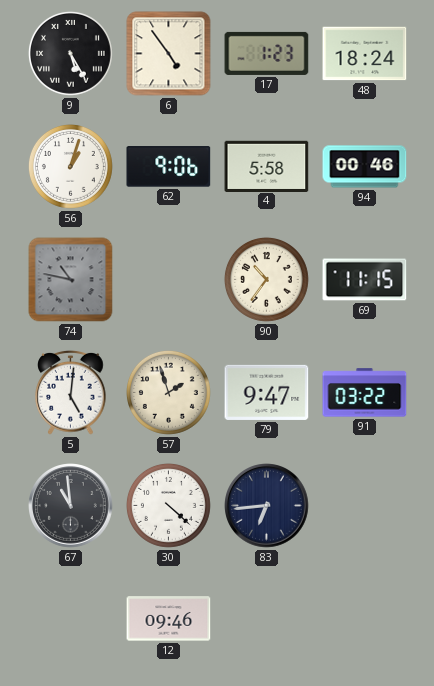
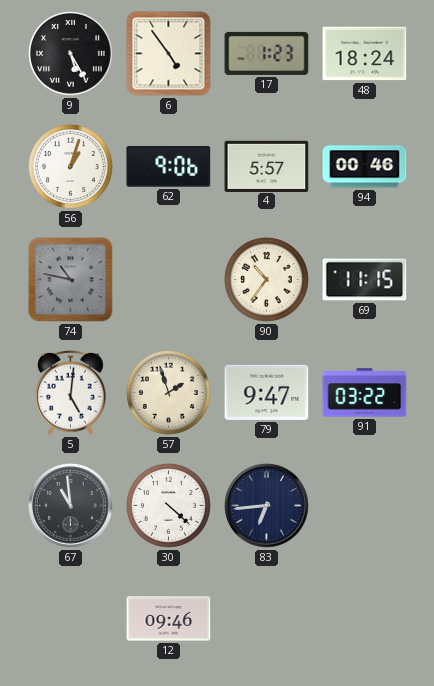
4: 5:58 -> 5:57
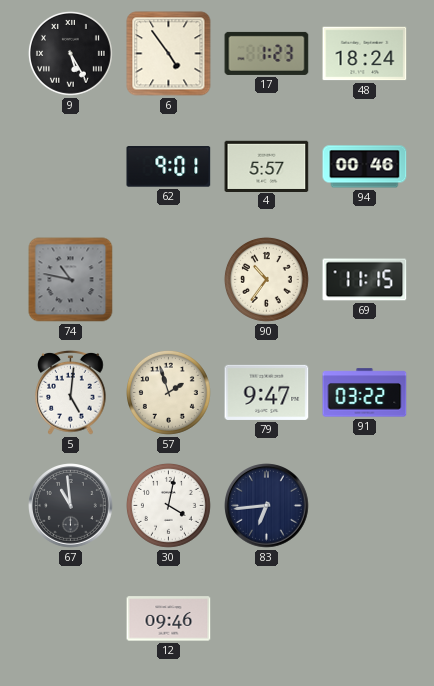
56: 1:03 -> none
62: 9:06 -> 9:01
30: 4:22 -> 4:02
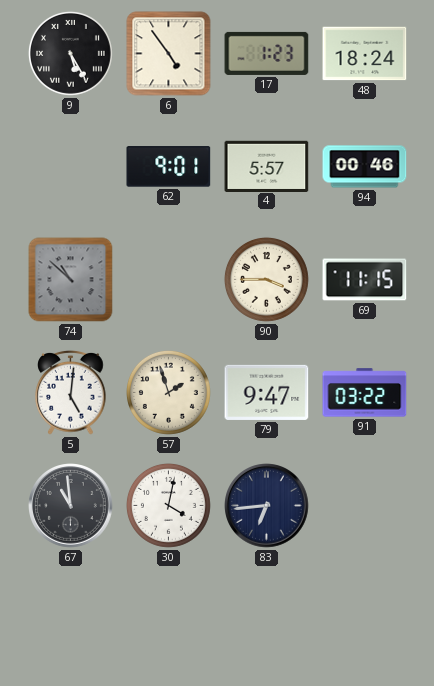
74: 10:47 -> 10:52
90: 10:36 -> 3:45
12: 09:46 -> none
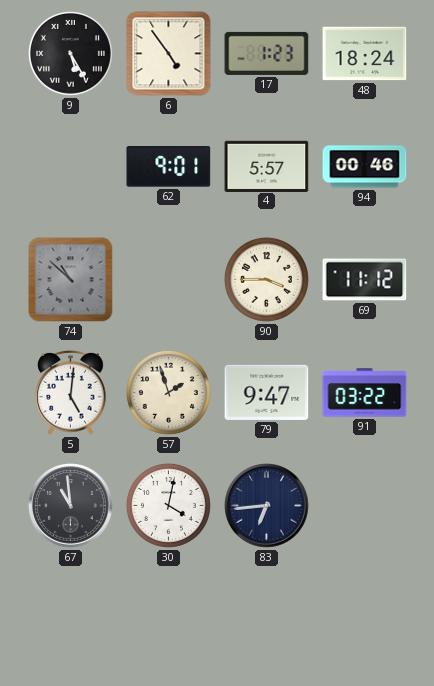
69: 11:15 -> 11:12
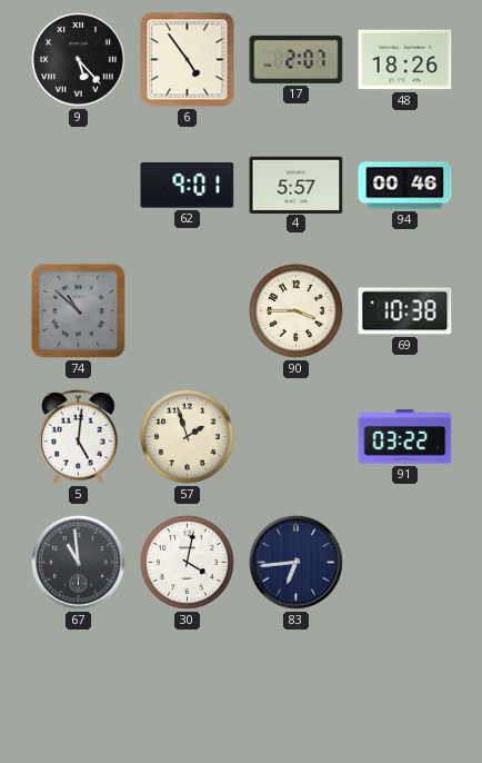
9: 5:25 -> 5:23
17: 1:23 -> 2:07
48: 18:24 -> 18:26
69: 11:12 -> 10:38
79: 9:47 -> none
